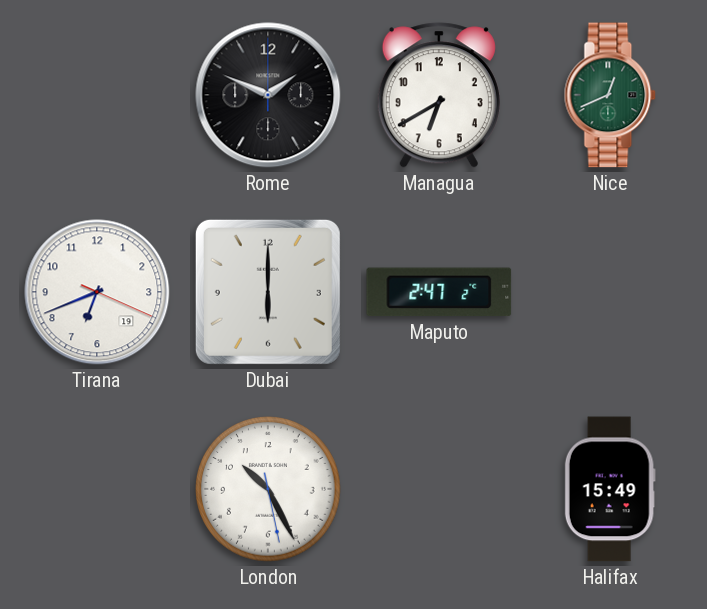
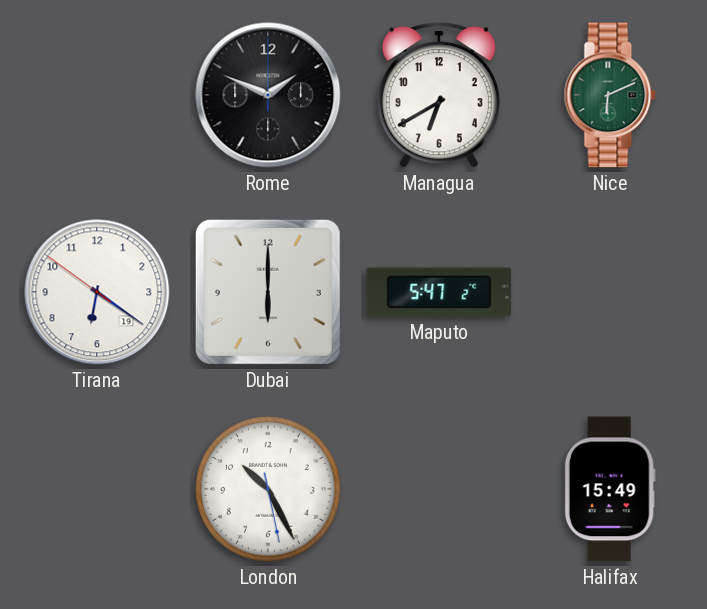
Nice: 12:41 -> 6:11
Tirana: 6:41 -> 6:20
Maputo: 2:47 -> 5:47
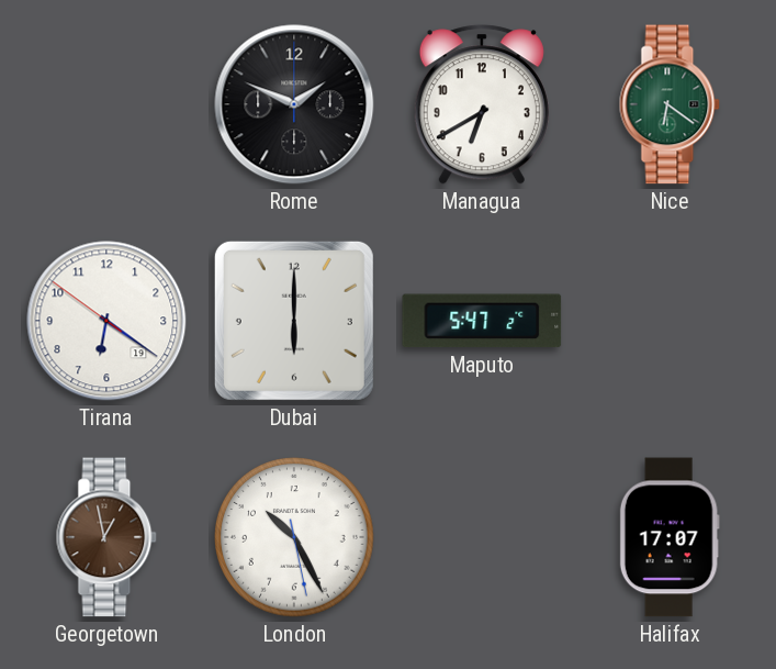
Nice: 6:11 -> 6:21
Georgetown: none -> 12:58
Halifax: 15:49 -> 17:07
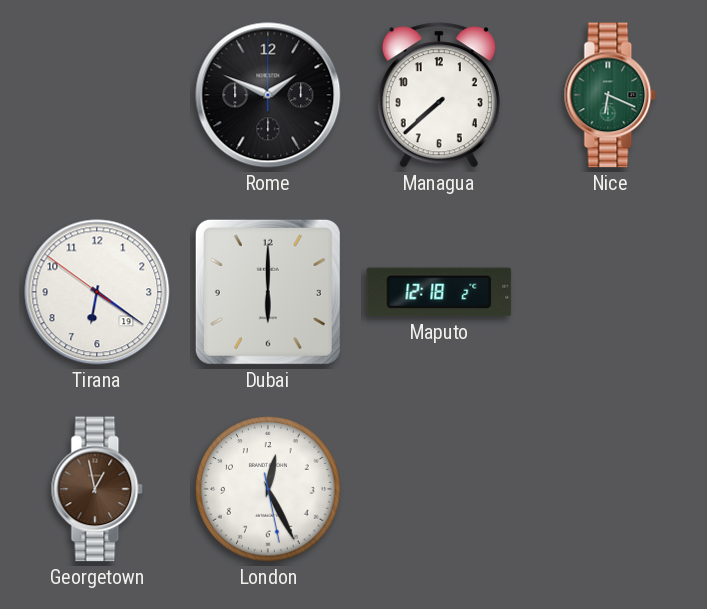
Managua: 6:40 -> 7:38
Nice: 6:21 -> 6:19
Maputo: 5:47 -> 12:18
London: 10:25 -> 12:25
Halifax: 17:07 -> none
